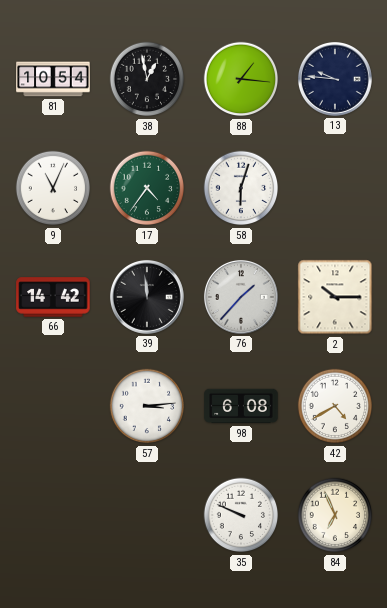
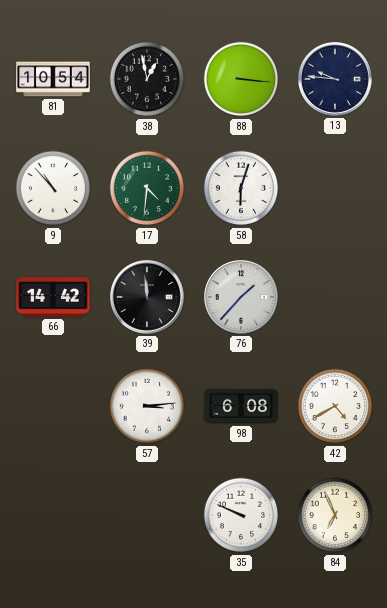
88: 1:16 -> 3:16
9: 11:04 -> 10:53
17: 4:36 -> 4:31
2: 10:15 -> none
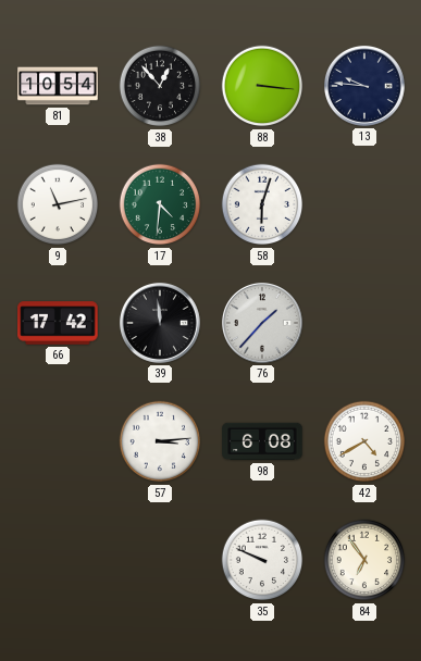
38: 12:58 -> 12:53
9: 10:53 -> 11:13
66: 14:42 -> 17:42
84: 6:56 -> 6:54
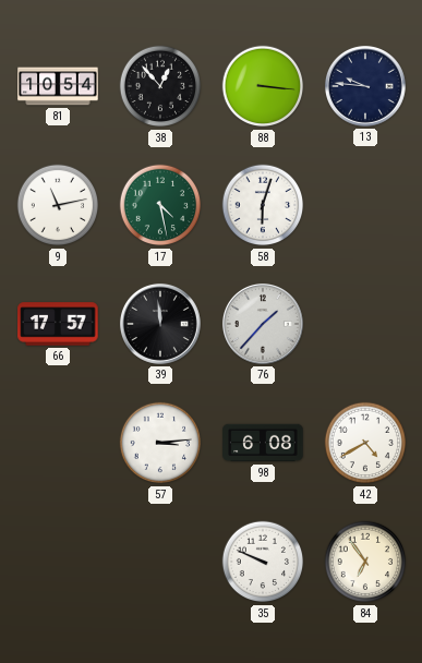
17: 4:31 -> 4:28
66: 17:42 -> 17:57
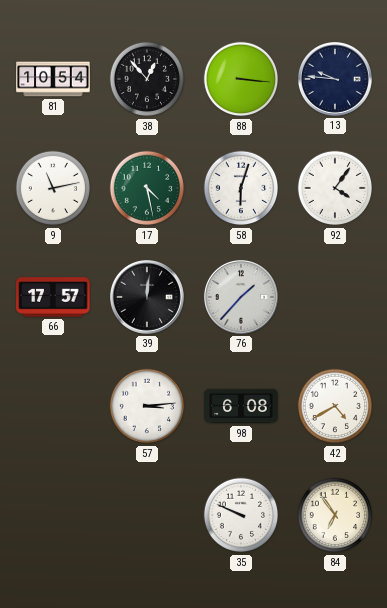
92: none -> 4:06
39: 11:59 -> 12:01
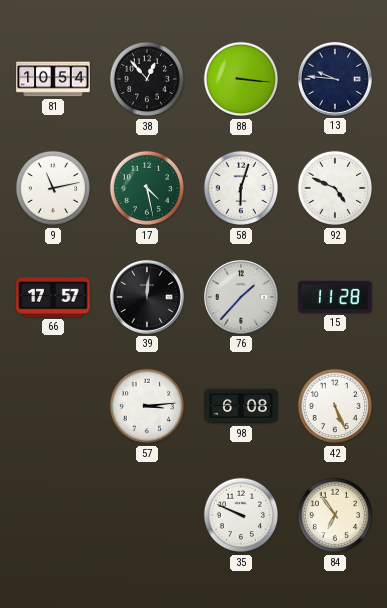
92: 4:06 -> 4:49
15: none -> 11:28
42: 4:40 -> 5:26
